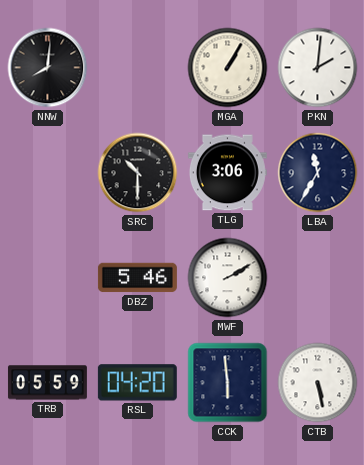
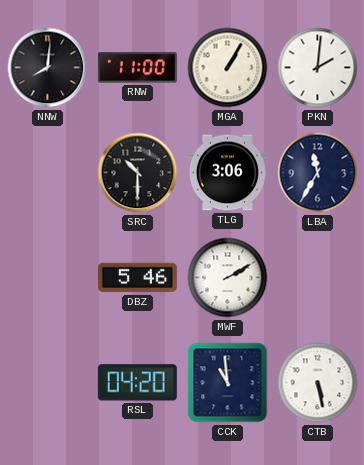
RNW: none -> 11:00
TRB: 05:59 -> none
CCK: 5:59 -> 10:59
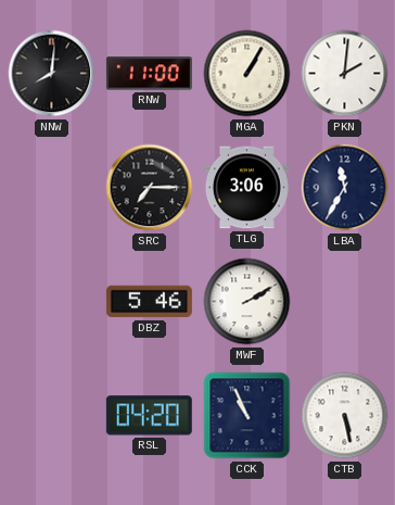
SRC: 10:30 -> 7:15
CCK: 10:59 -> 10:56
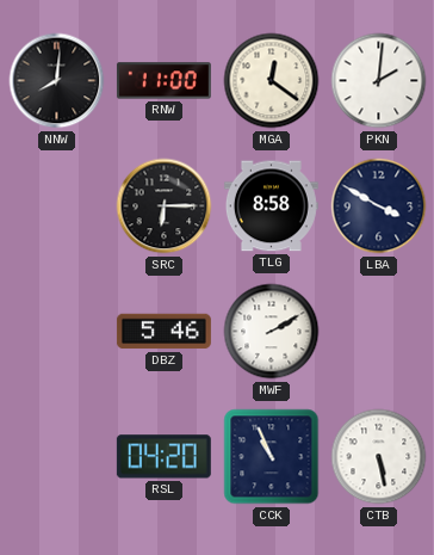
MGA: 1:05 -> 12:21
SRC: 7:15 -> 6:15
TLG: 3:06 -> 8:58
LBA: 11:35 -> 3:50
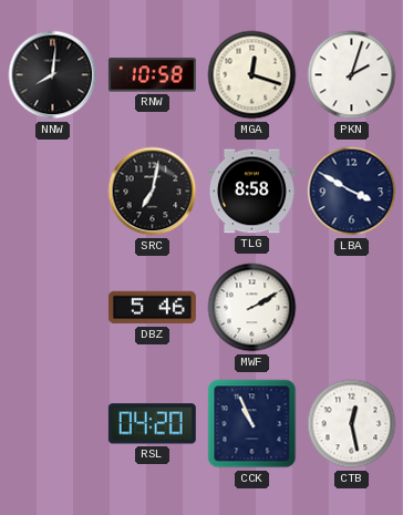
RNW: 11:00 -> 10:58
MGA: 12:21 -> 12:18
PKN: 2:01 -> 2:03
SRC: 6:15 -> 7:02
CTB: 5:28 -> 12:28
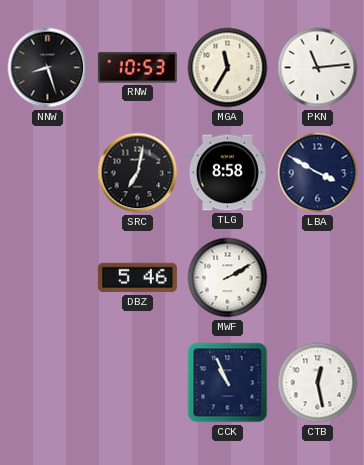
NNW: 8:01 -> 8:27
RNW: 10:58 -> 10:53
MGA: 12:18 -> 11:35
PKN: 2:03 -> 11:14
RSL: 04:20 -> none
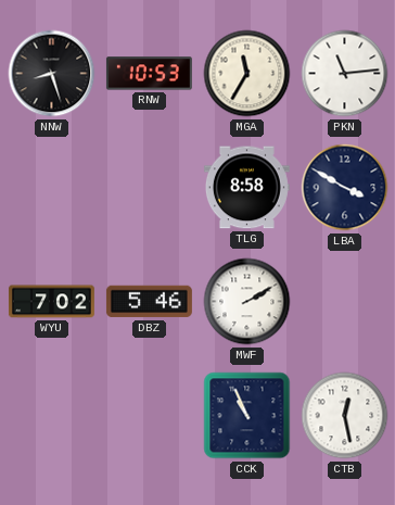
SRC: 7:02 -> none
WYU: none -> 7:02
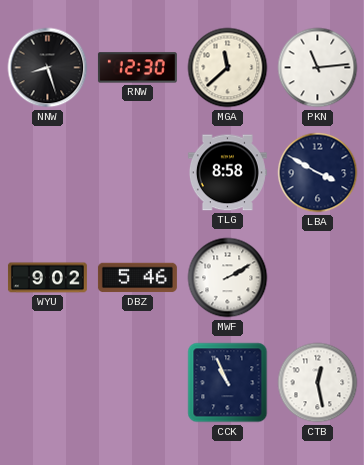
RNW: 10:53 -> 12:30
MGA: 11:35 -> 11:38
WYU: 7:02 -> 9:02
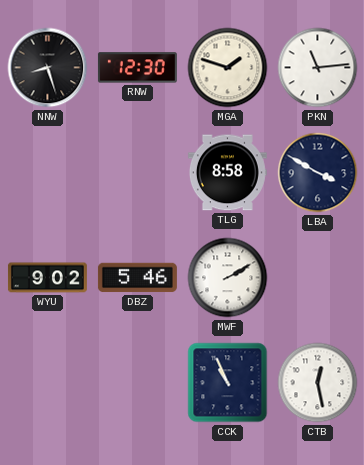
MGA: 11:38 -> 1:48
